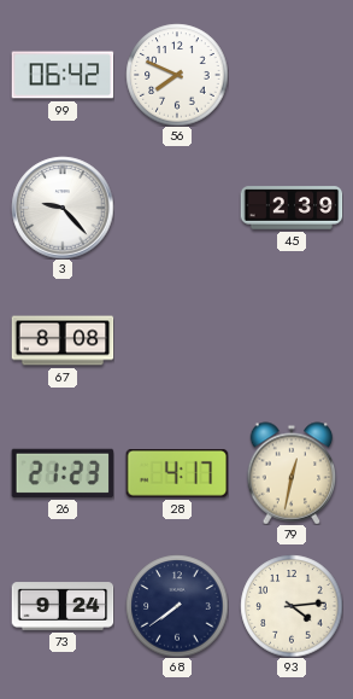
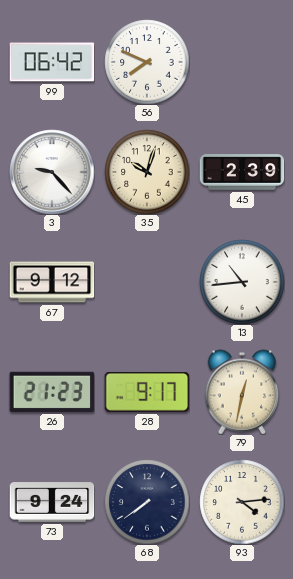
35: none -> 10:03
67: 8:08 -> 9:12
13: none -> 10:44
28: 4:17 -> 9:17
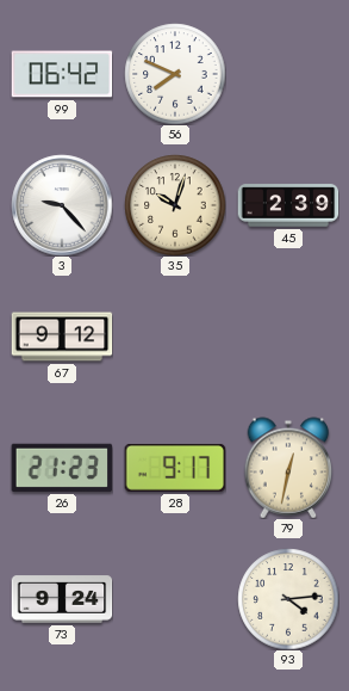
13: 10:44 -> none
68: 7:39 -> none
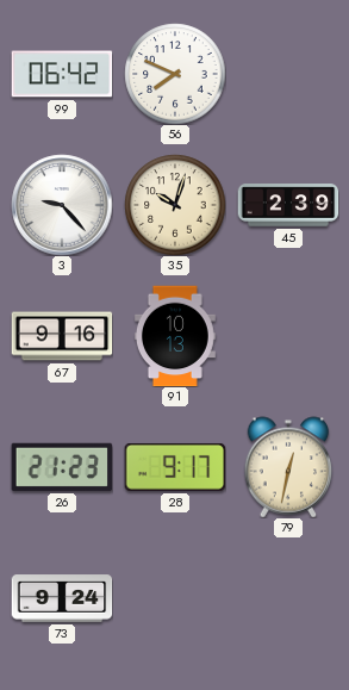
67: 9:12 -> 9:16
91: none -> 10:13
93: 4:14 -> none
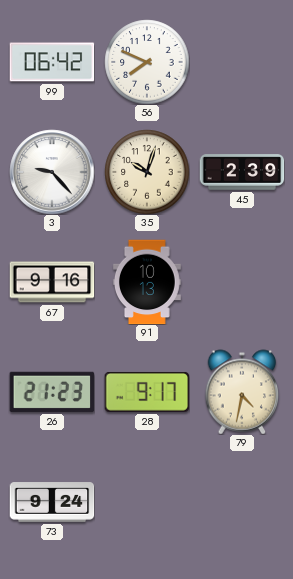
79: 12:32 -> 4:32
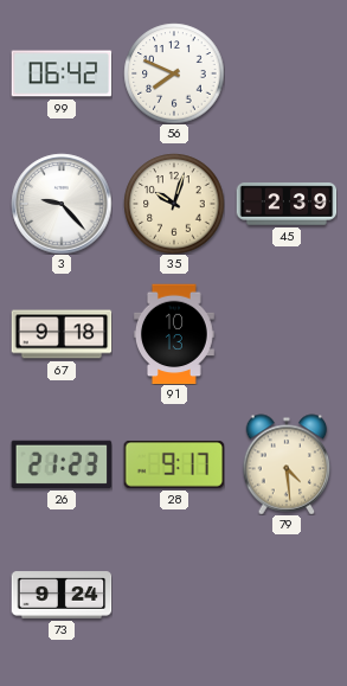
67: 9:16 -> 9:18
79: 4:32 -> 4:29
